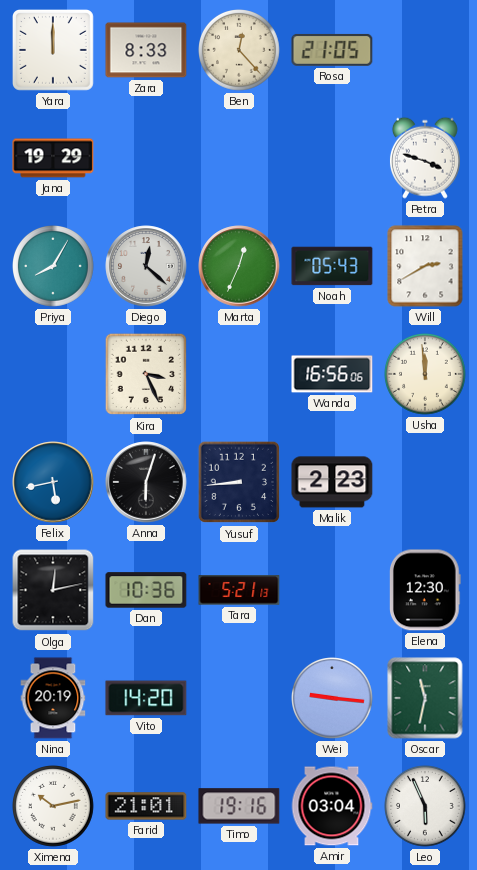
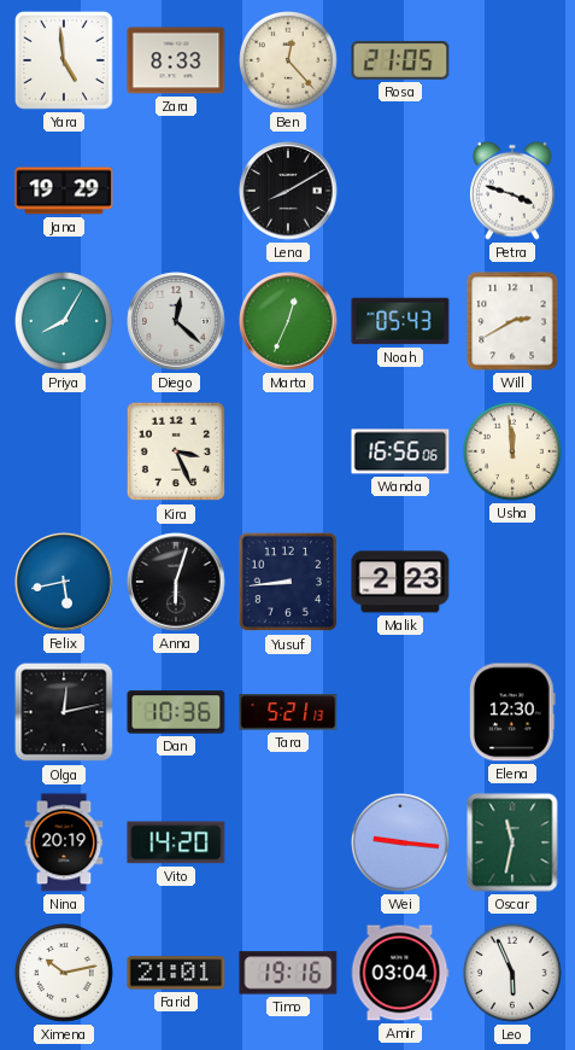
Yara: 12:00 -> 4:59
Lena: none -> 8:10
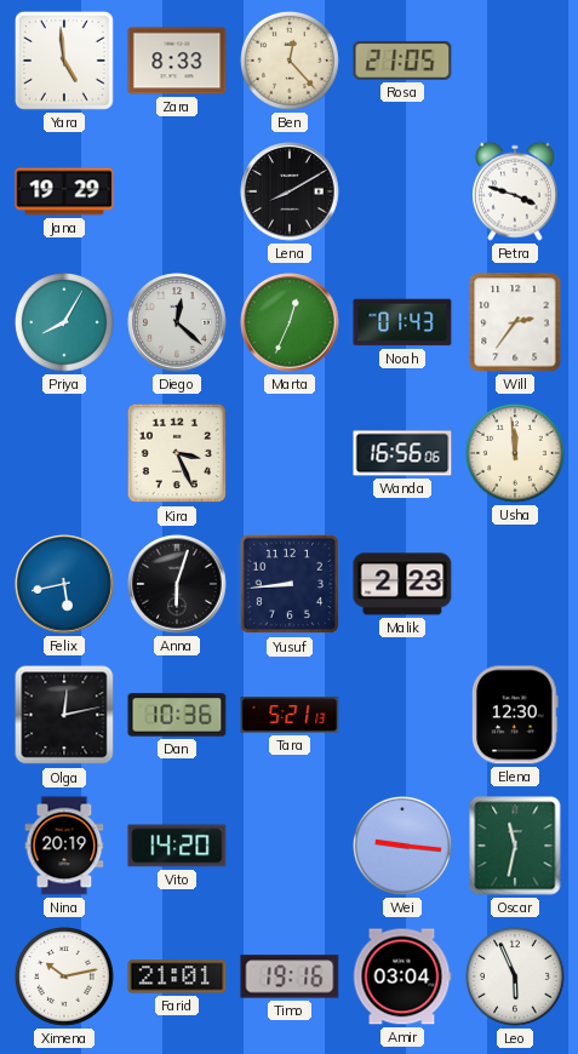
Noah: 05:43 -> 01:43
Will: 2:40 -> 2:36
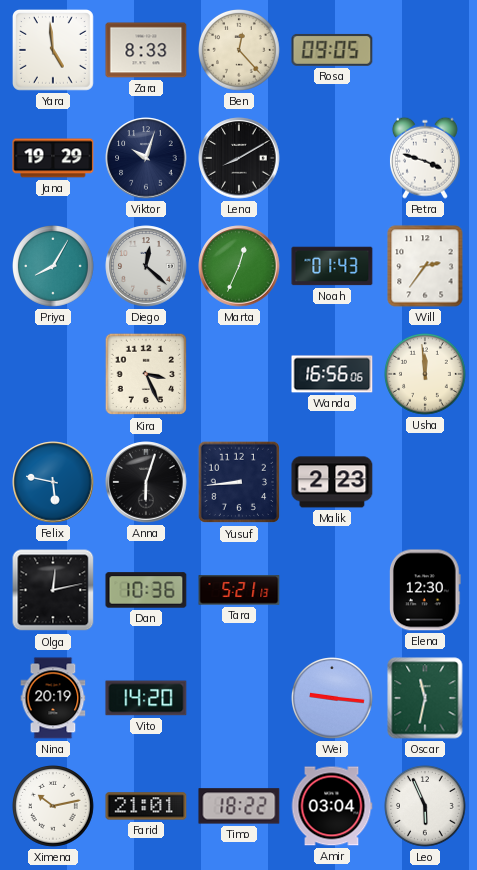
Rosa: 21:05 -> 09:05
Viktor: none -> 10:03
Felix: 5:43 -> 5:47
Timo: 19:16 -> 18:22
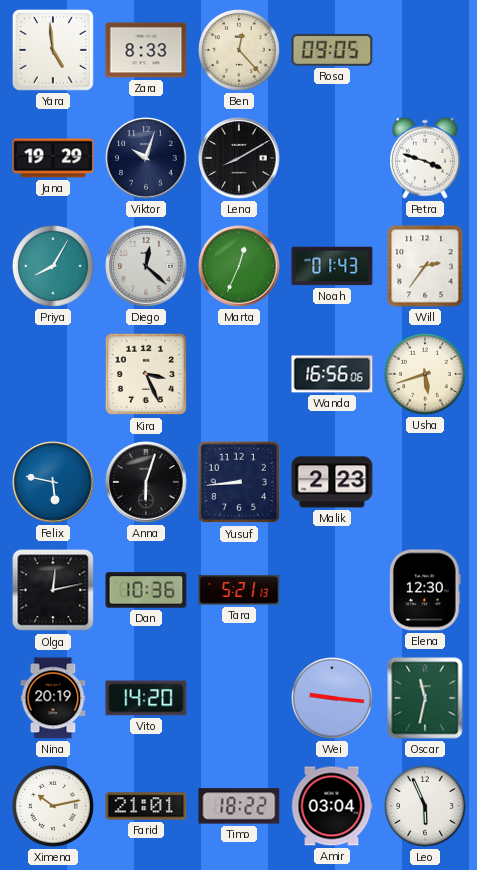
Usha: 11:59 -> 5:42
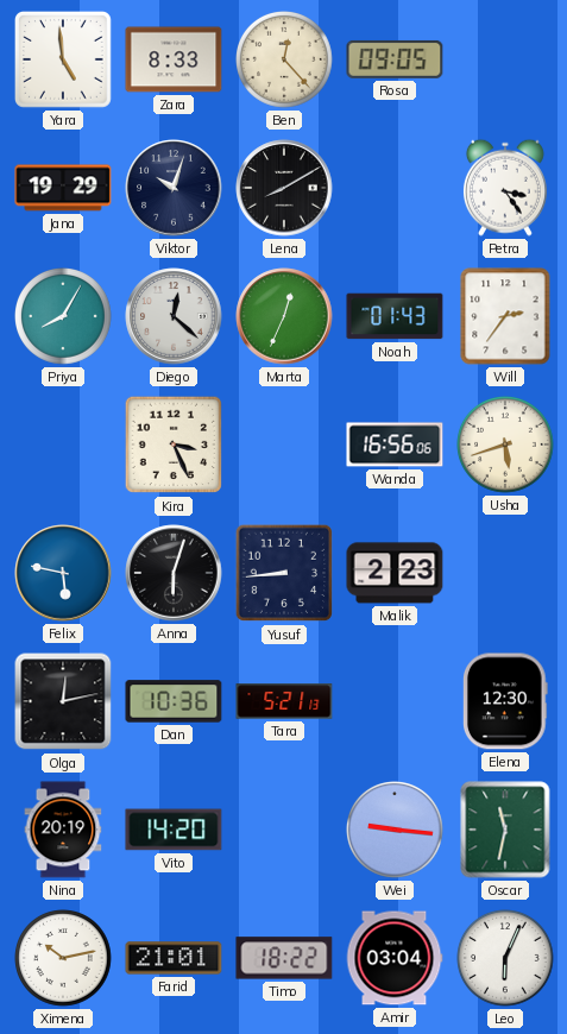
Petra: 3:48 -> 3:24
Leo: 5:56 -> 6:04
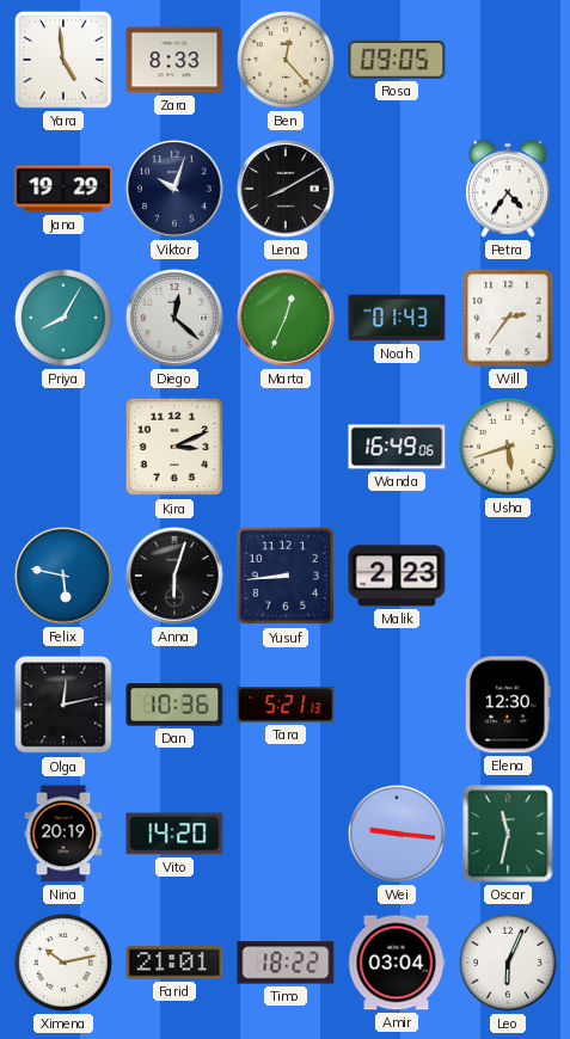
Petra: 3:24 -> 4:36
Kira: 3:26 -> 3:11
Wanda: 16:56 -> 16:49
